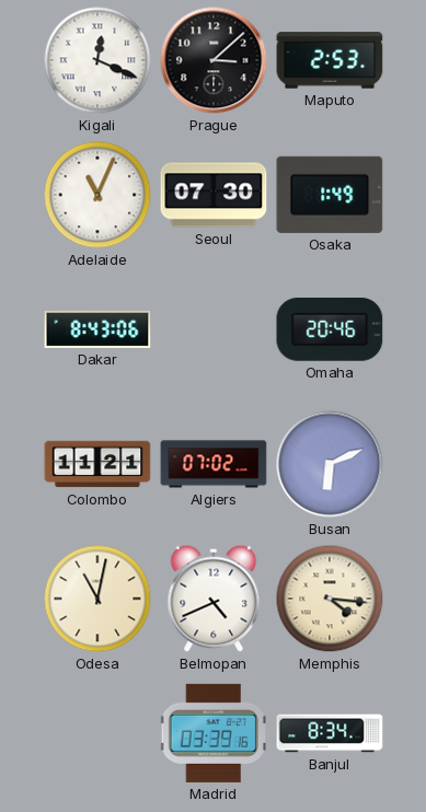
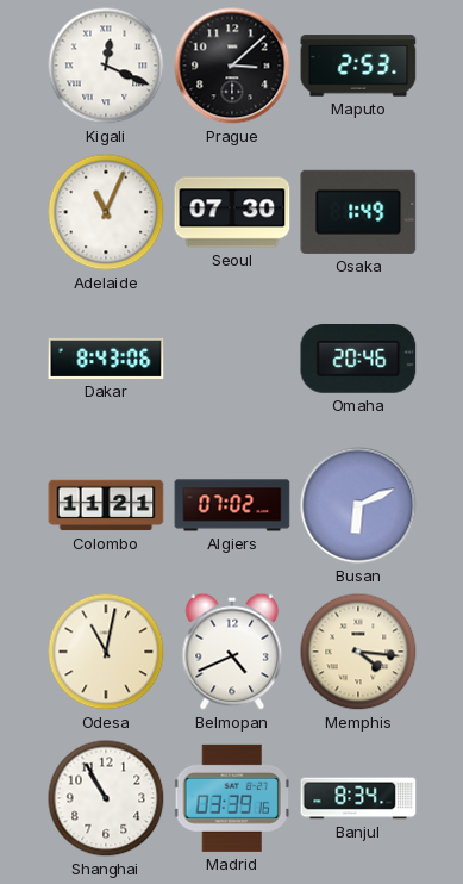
Shanghai: none -> 10:55
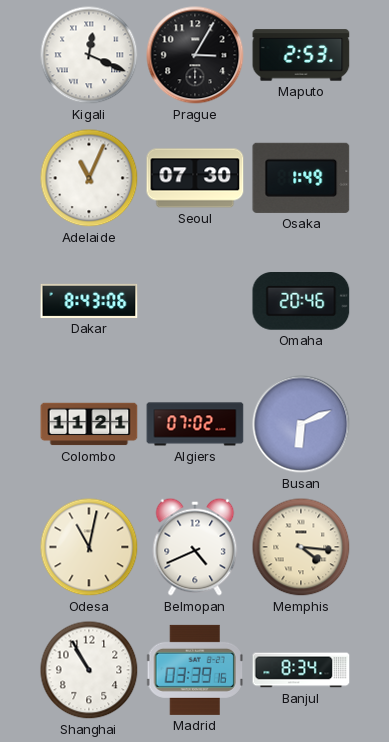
Prague: 3:08 -> 3:05
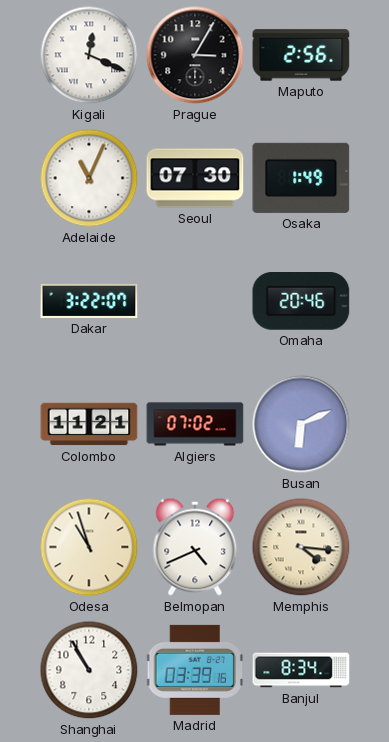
Maputo: 2:53 -> 2:56
Dakar: 8:43 -> 3:22
Odesa: 11:02 -> 10:57
